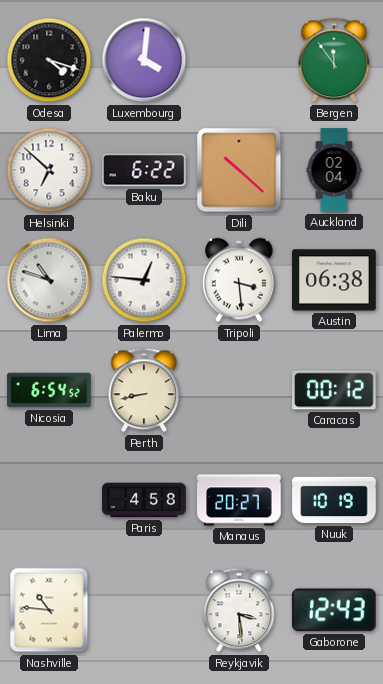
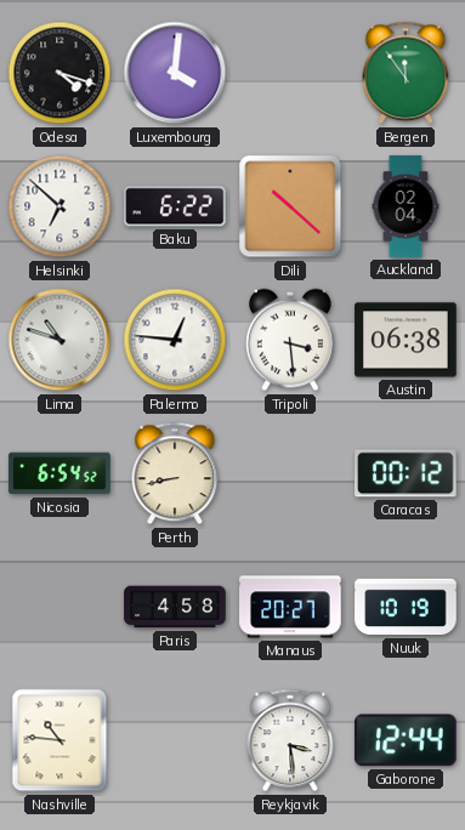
Gaborone: 12:43 -> 12:44
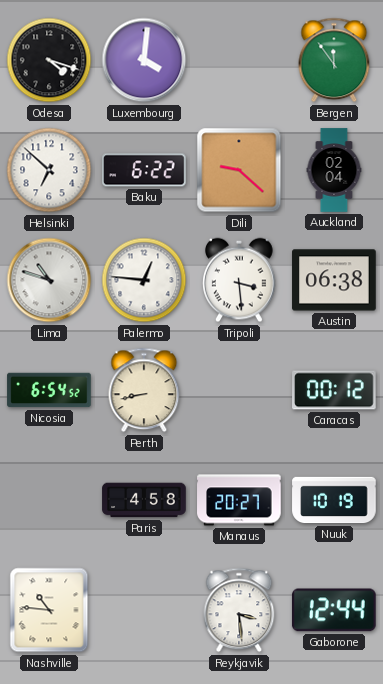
Dili: 10:22 -> 9:22
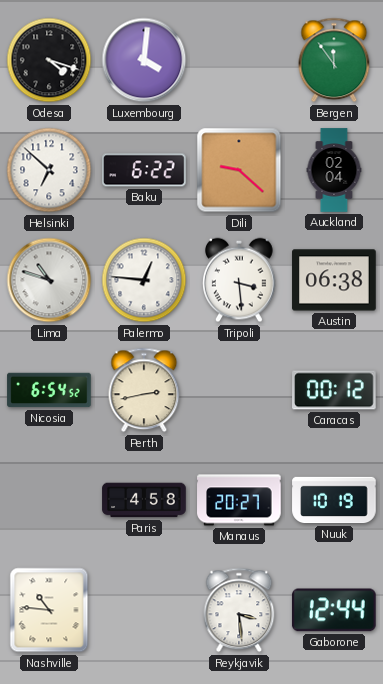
Perth: 8:43 -> 2:43
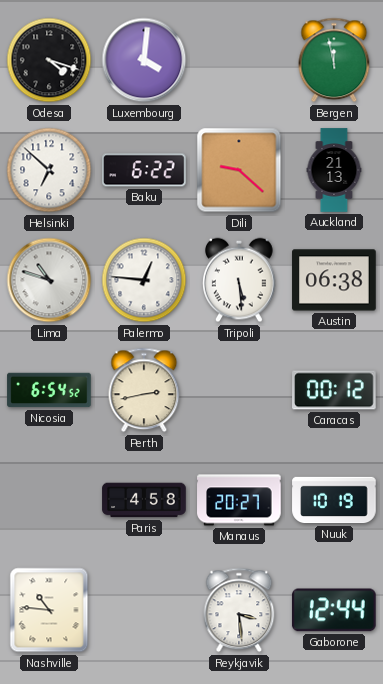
Bergen: 11:54 -> 11:58
Auckland: 02:04 -> 21:13
Tripoli: 3:29 -> 5:29
